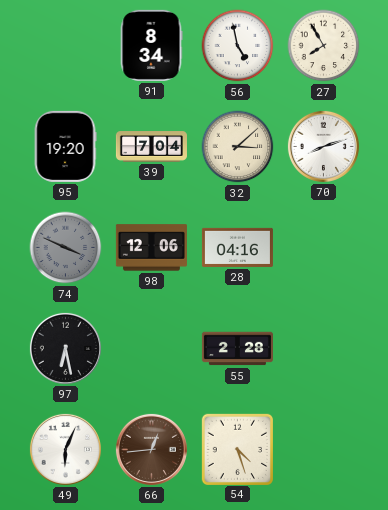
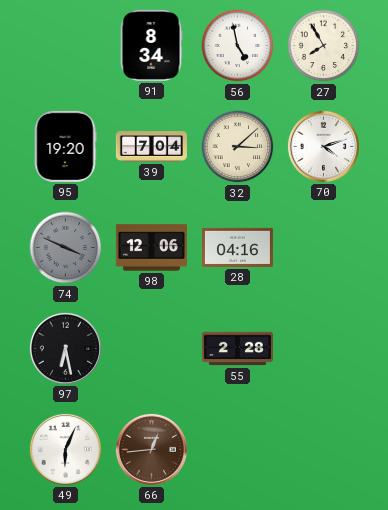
70: 8:12 -> 4:12
54: 4:27 -> none
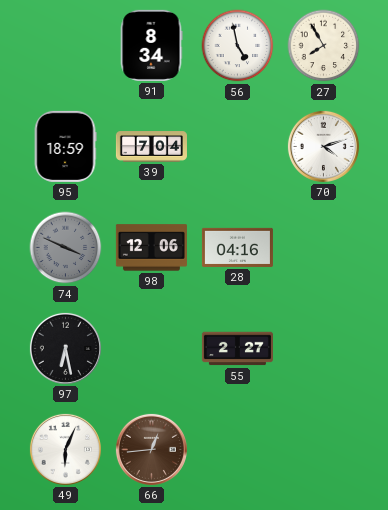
95: 19:20 -> 18:59
32: 3:08 -> none
55: 2:28 -> 2:27
